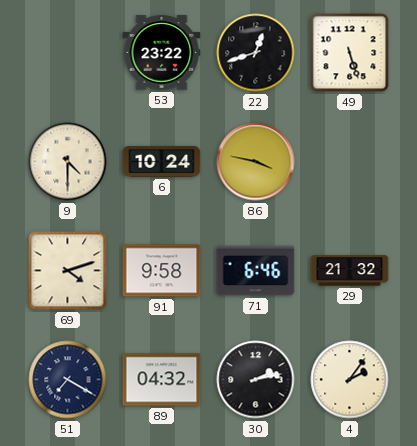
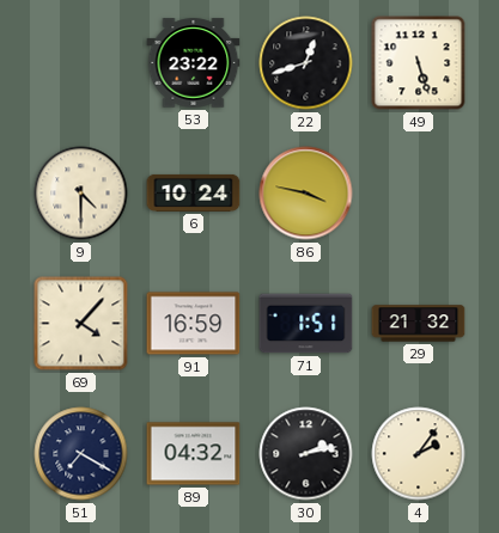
69: 4:12 -> 4:07
91: 9:58 -> 16:59
71: 6:46 -> 1:51
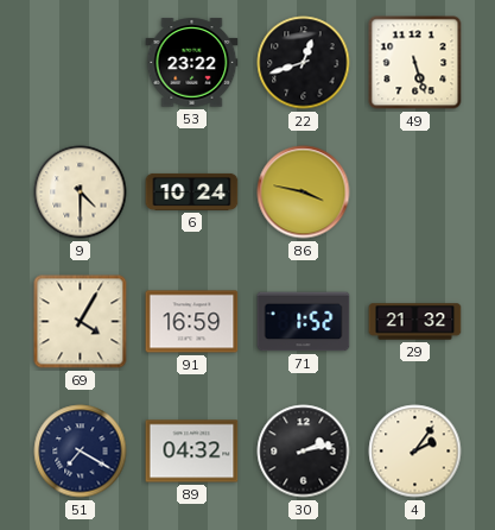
69: 4:07 -> 4:05
71: 1:51 -> 1:52
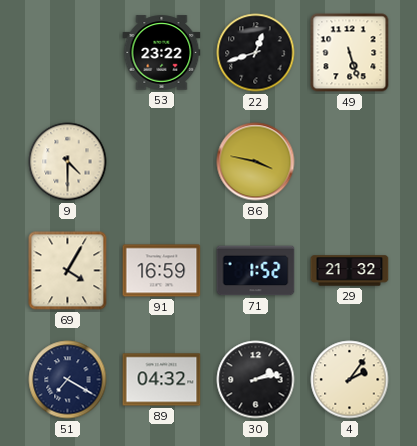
6: 10:24 -> none
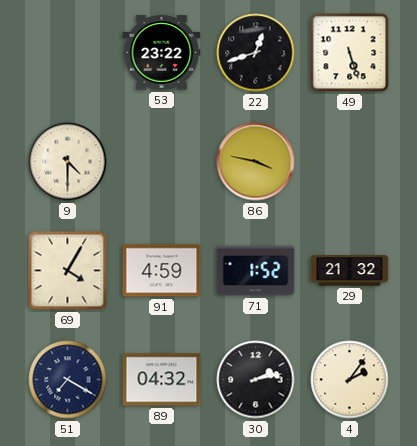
91: 16:59 -> 4:59
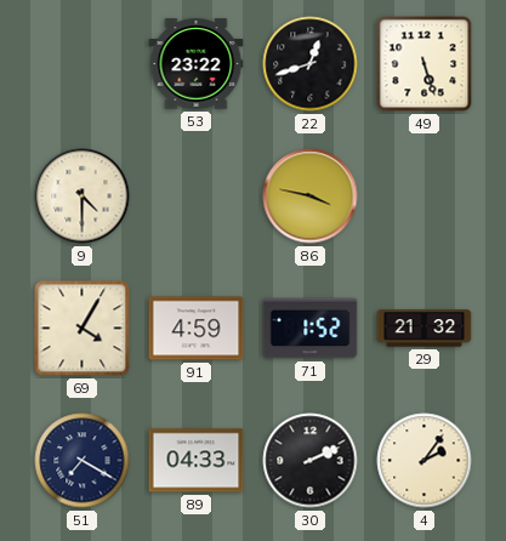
89: 04:32 -> 04:33
30: 2:13 -> 2:11
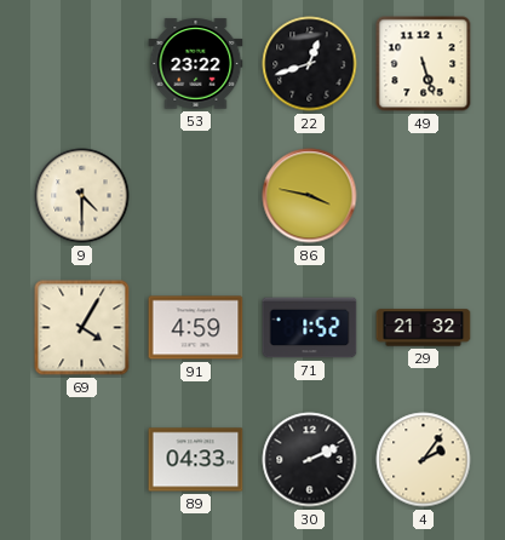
51: 7:20 -> none
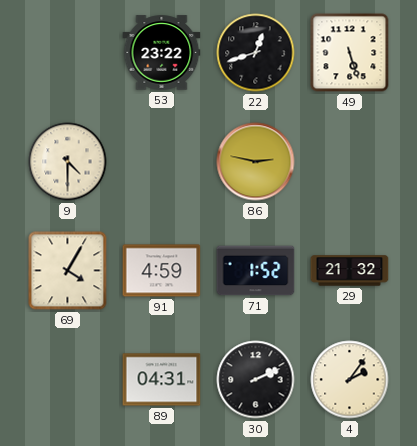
86: 3:47 -> 2:47
89: 04:33 -> 04:31
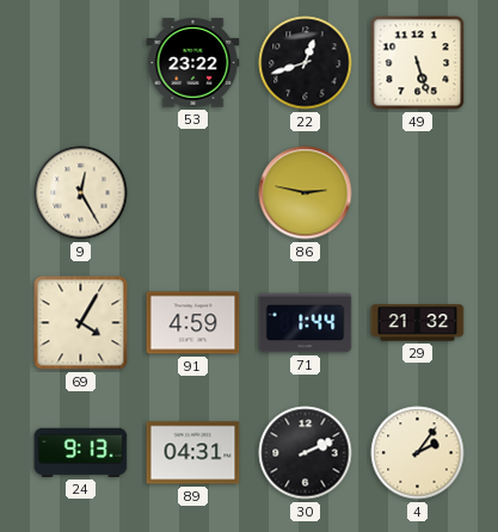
9: 4:30 -> 12:25
71: 1:52 -> 1:44
24: none -> 9:13
